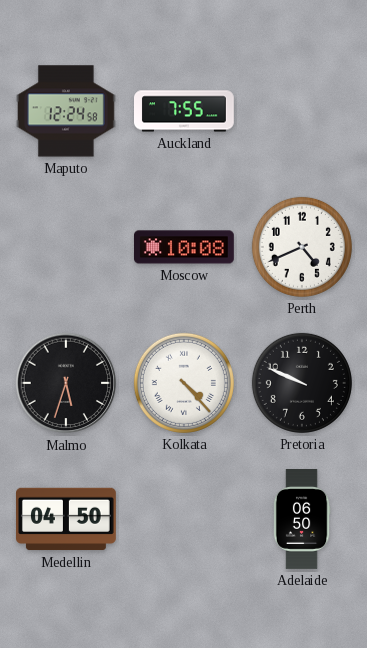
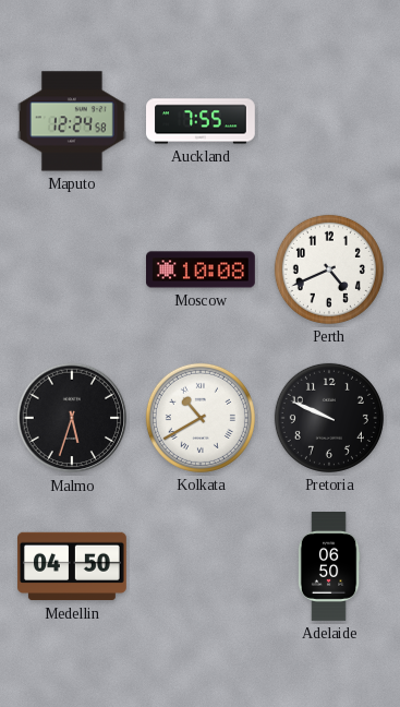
Kolkata: 4:23 -> 10:40
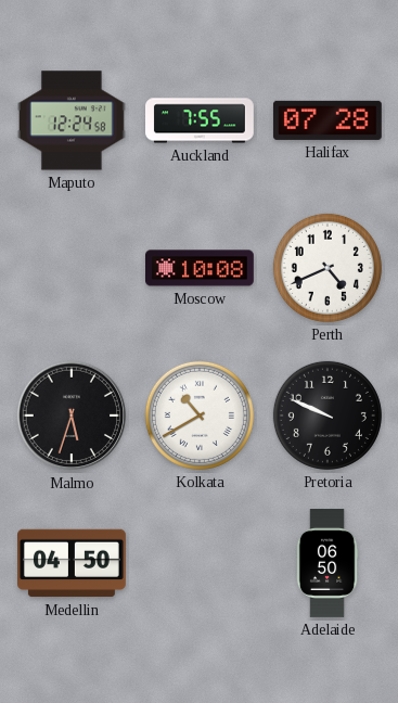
Halifax: none -> 07:28
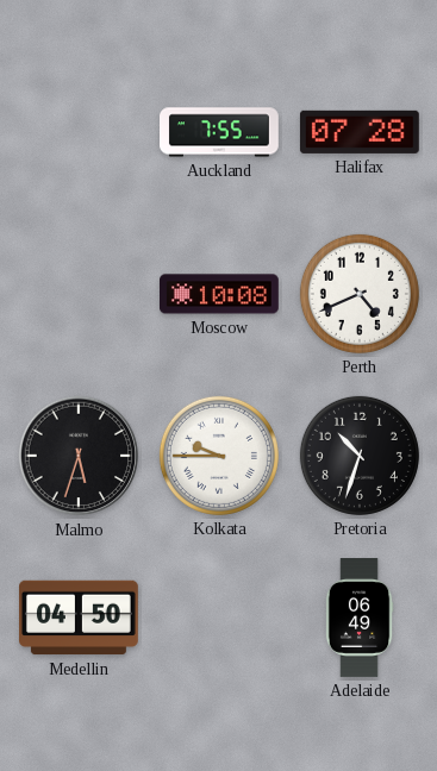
Maputo: 12:24 -> none
Kolkata: 10:40 -> 9:45
Pretoria: 9:49 -> 10:33
Adelaide: 06:50 -> 06:49
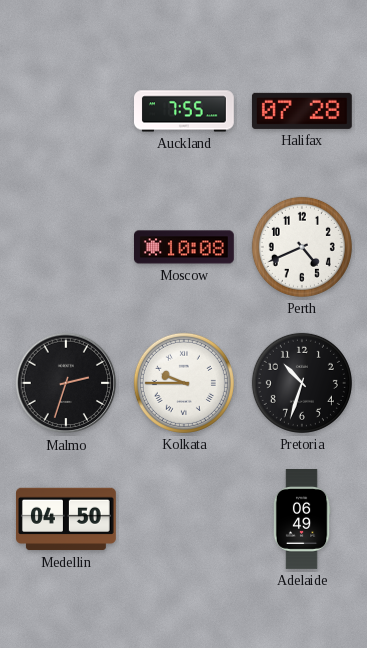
Malmo: 5:33 -> 2:33
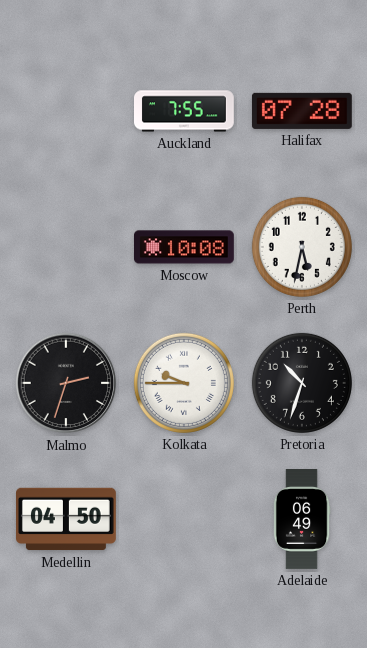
Perth: 4:41 -> 5:32
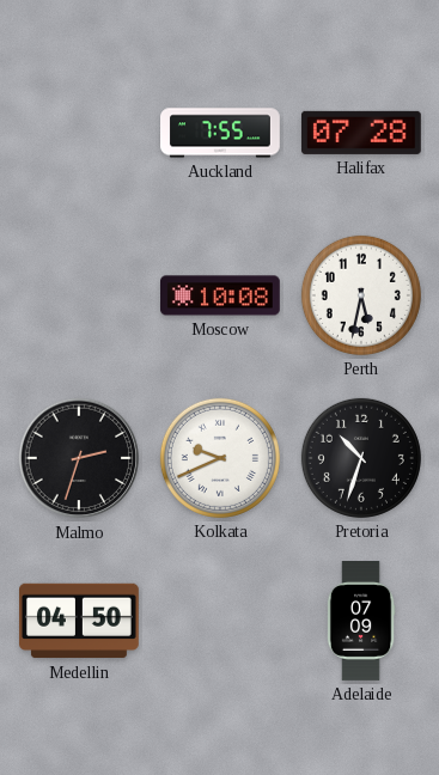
Kolkata: 9:45 -> 9:41
Adelaide: 06:49 -> 07:09
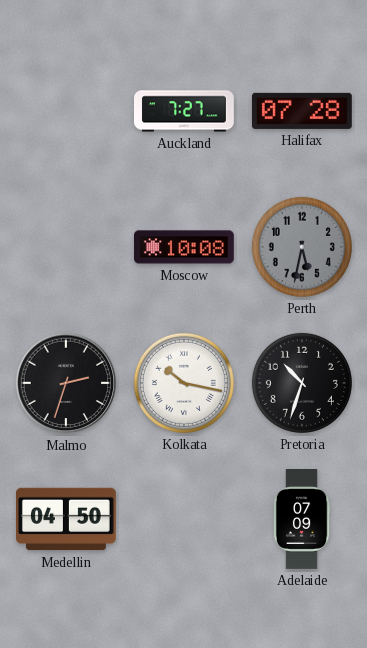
Auckland: 7:55 -> 7:27
Perth dial: white -> grey
Kolkata: 9:41 -> 10:17
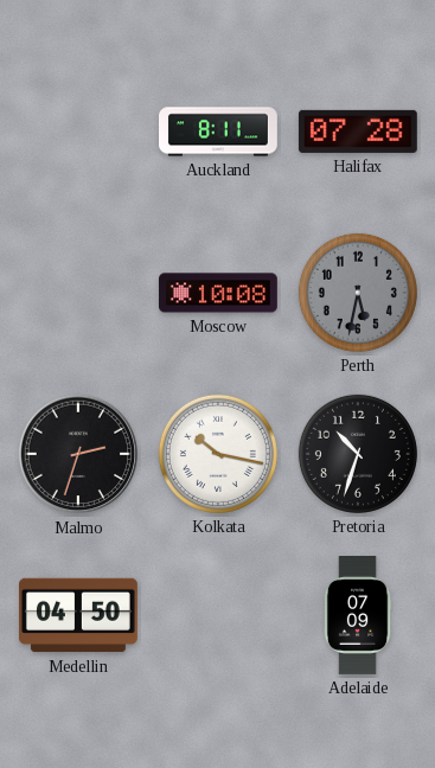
Auckland: 7:27 -> 8:11
